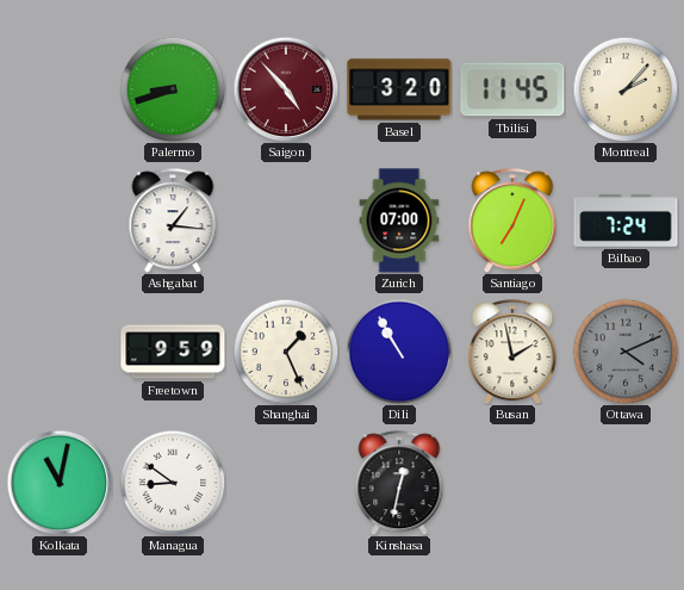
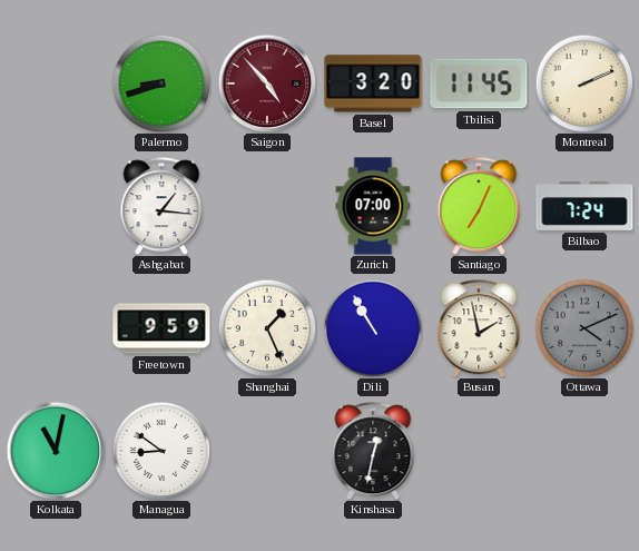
Montreal: 2:07 -> 2:11
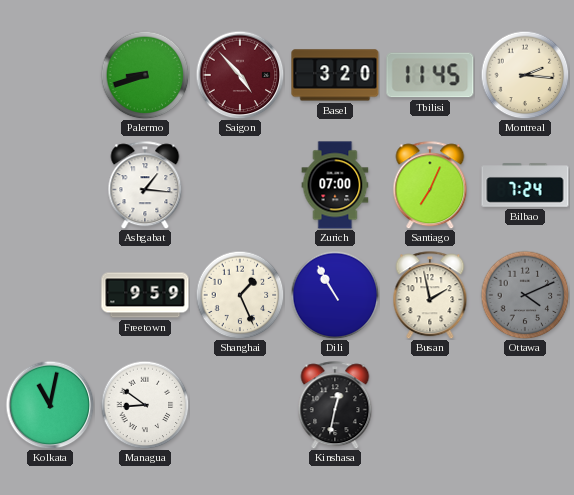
Montreal: 2:11 -> 2:16
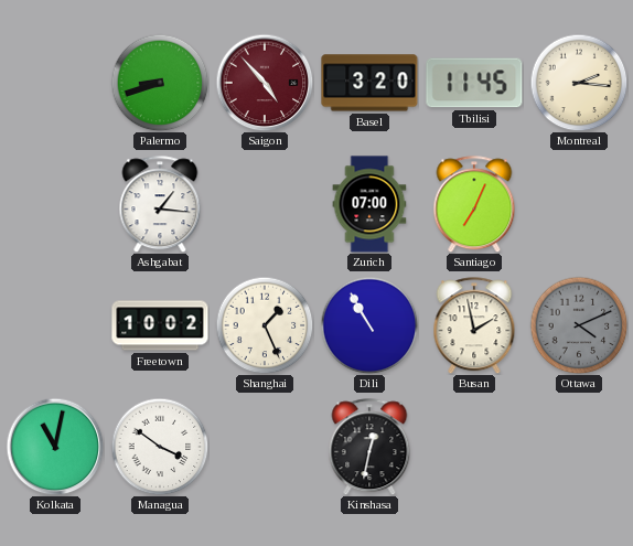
Bilbao: 7:24 -> none
Freetown: 9:59 -> 10:02
Managua: 8:51 -> 3:51
